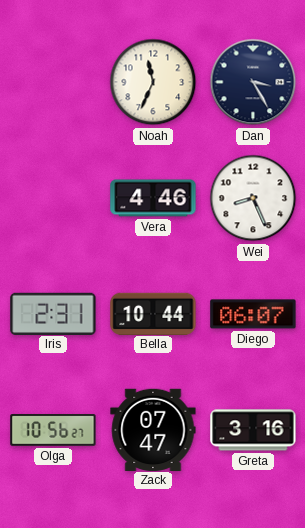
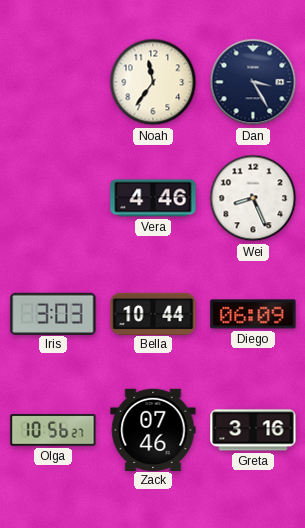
Noah: 11:34 -> 11:36
Iris: 2:31 -> 3:03
Diego: 06:07 -> 06:09
Zack: 07:47 -> 07:46
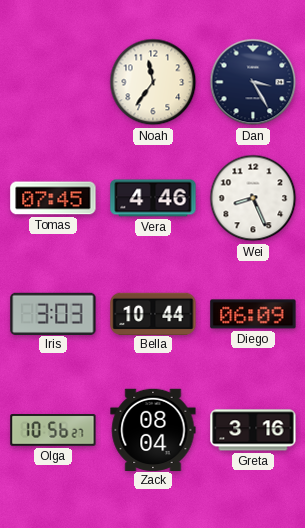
Tomas: none -> 07:45
Zack: 07:46 -> 08:04
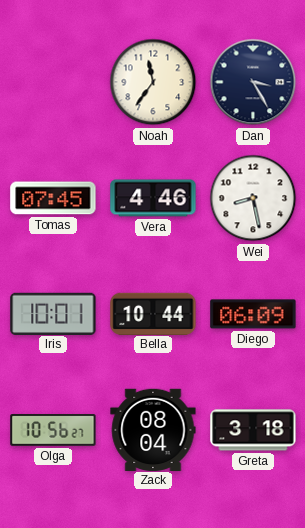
Wei: 8:26 -> 8:28
Iris: 3:03 -> 10:01
Greta: 3:16 -> 3:18
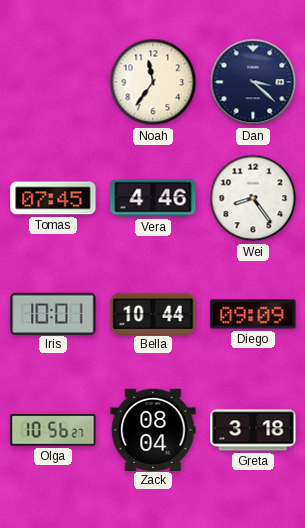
Dan: 3:25 -> 3:22
Wei: 8:28 -> 8:24
Diego: 06:09 -> 09:09
